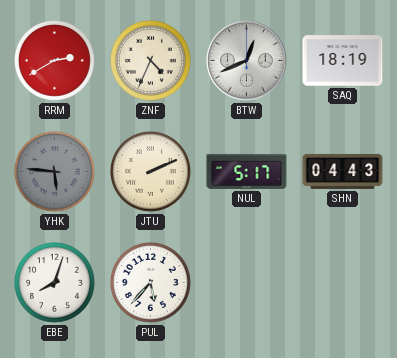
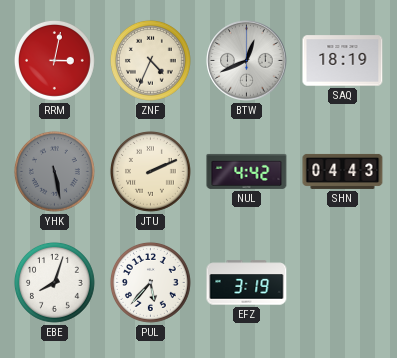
RRM: 2:40 -> 3:02
YHK: 5:46 -> 5:28
NUL: 5:17 -> 4:42
EFZ: none -> 3:19
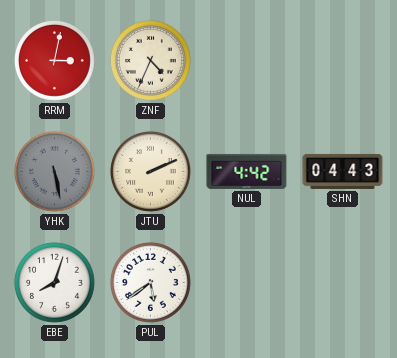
BTW: 12:41 -> none
SAQ: 18:19 -> none
PUL: 5:37 -> 5:39
EFZ: 3:19 -> none
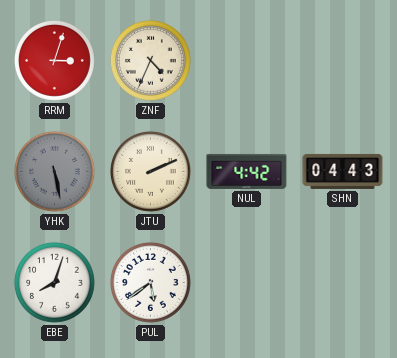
RRM: 3:02 -> 3:03
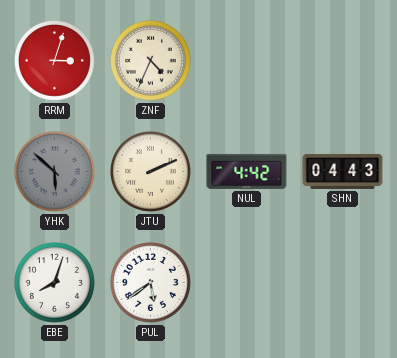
YHK: 5:28 -> 5:52
